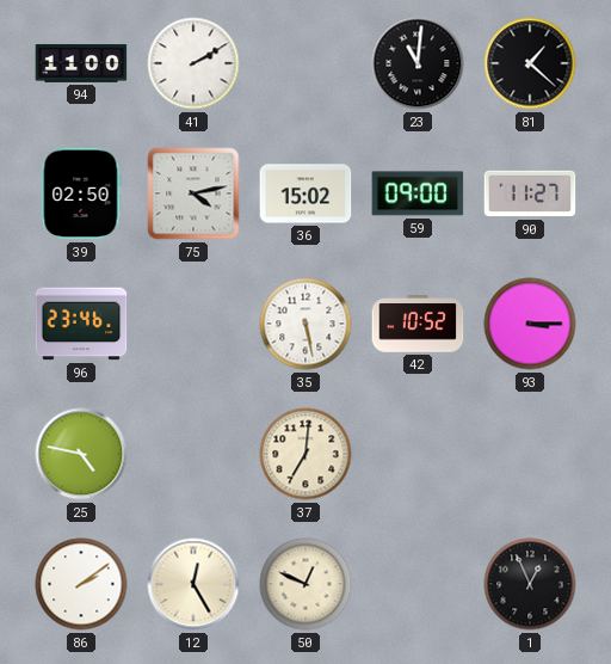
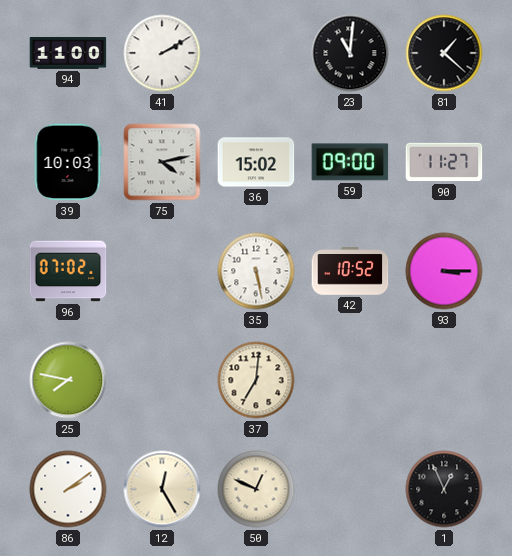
39: 02:50 -> 10:03
96: 23:46 -> 07:02
25: 4:47 -> 7:47
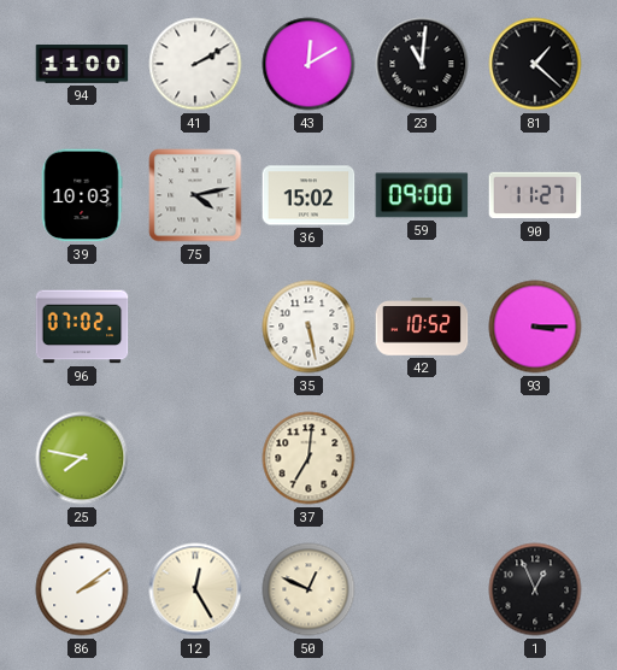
43: none -> 12:10
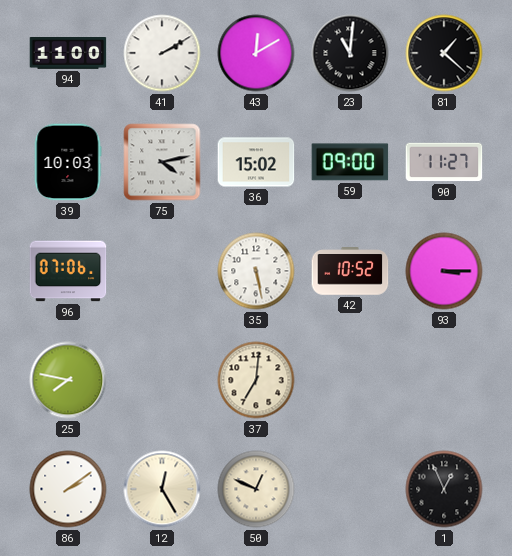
96: 07:02 -> 07:06
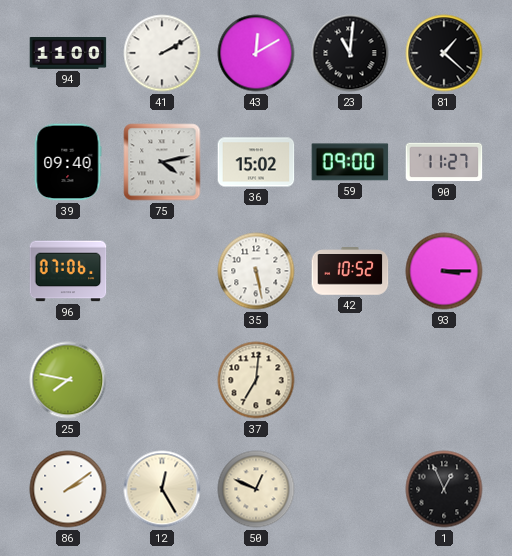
39: 10:03 -> 09:40
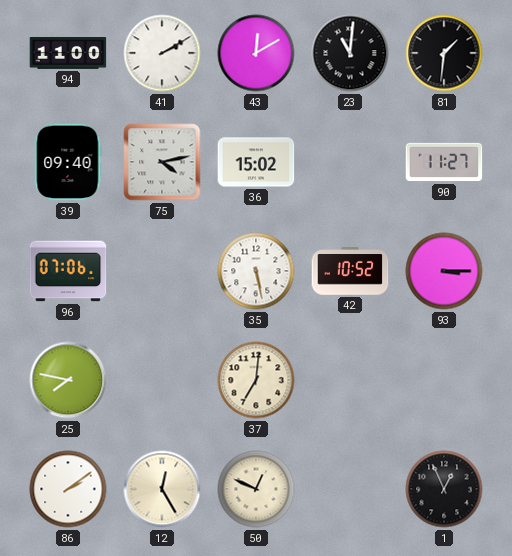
81: 1:22 -> 1:31
59: 09:00 -> none
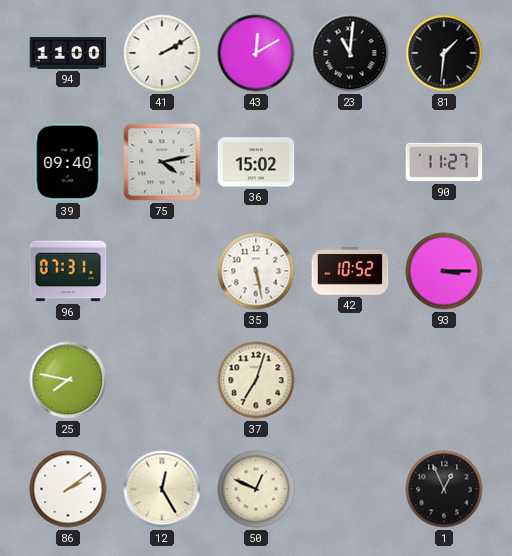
96: 07:06 -> 07:31
37: 7:01 -> 7:03
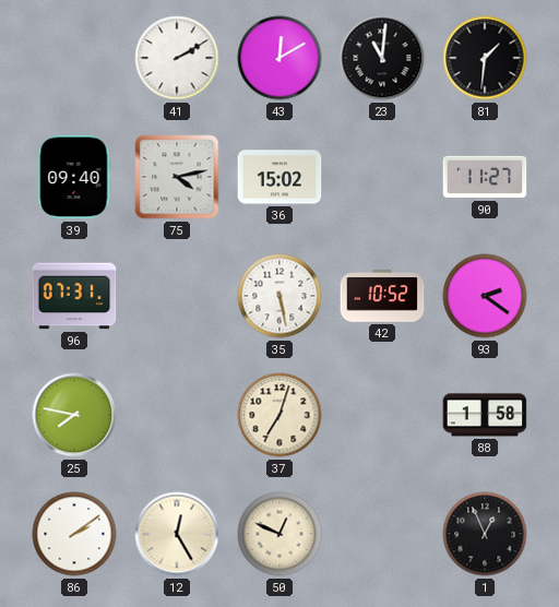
94: 11:00 -> none
93: 3:15 -> 2:21
88: none -> 1:58
